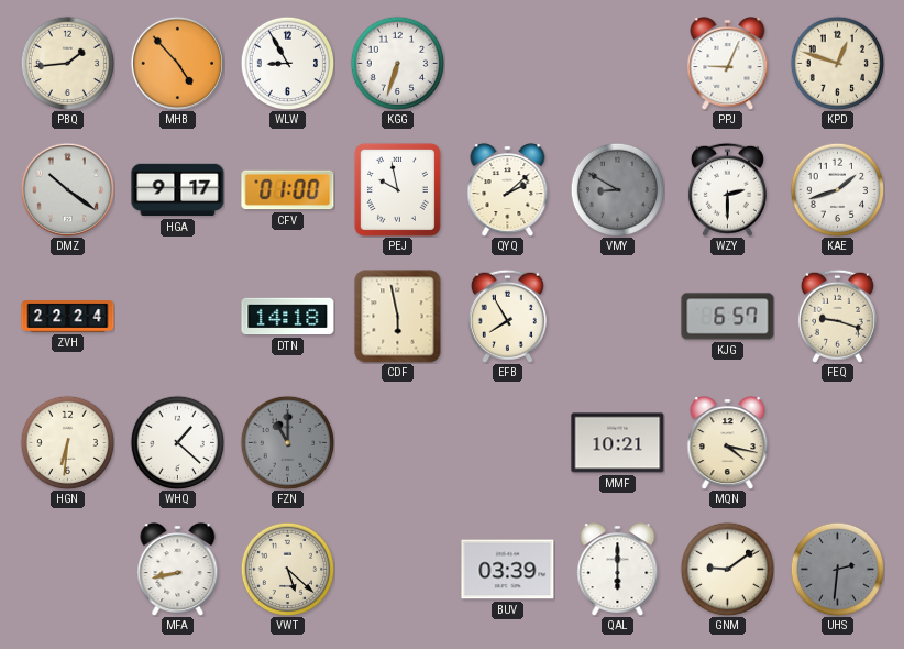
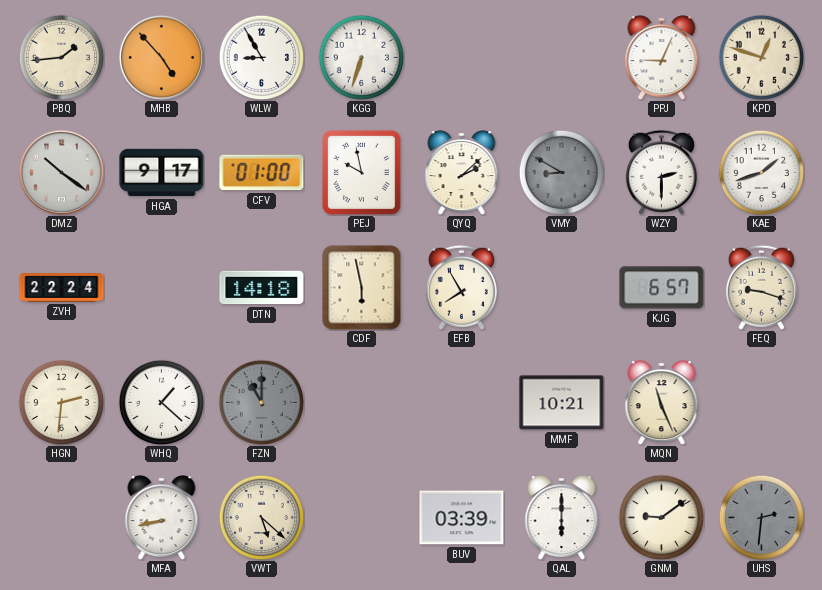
HGN: 6:31 -> 2:31
MQN: 4:17 -> 11:26
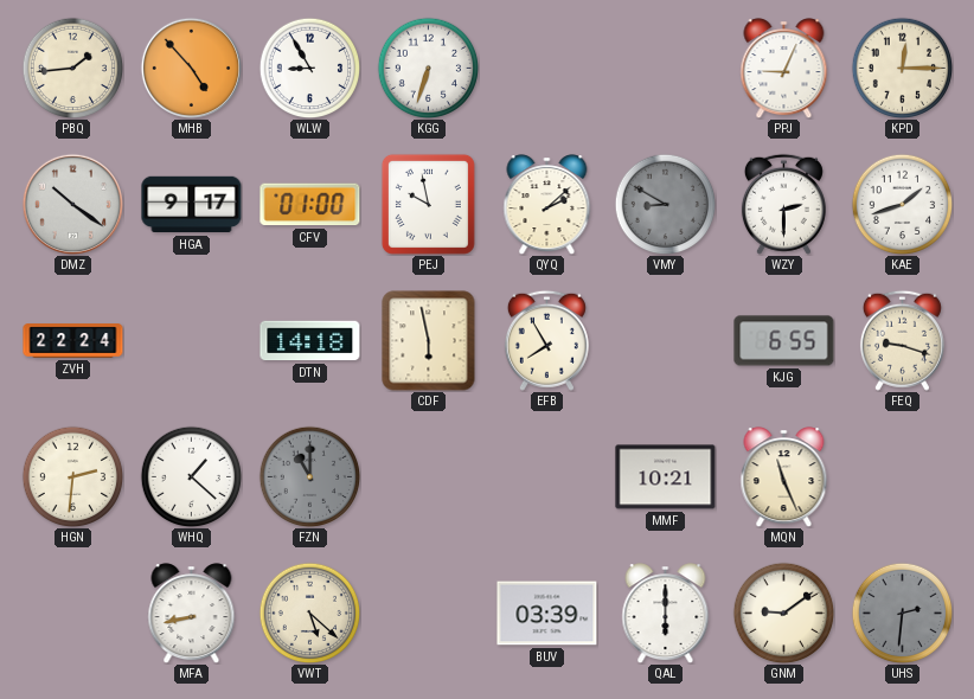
KPD: 12:48 -> 12:15
KJG: 6:57 -> 6:55
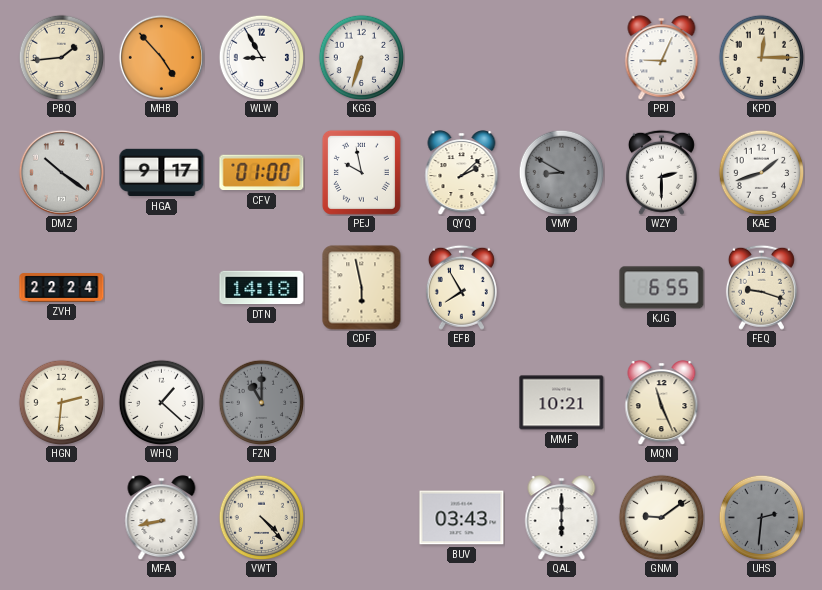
VWT: 5:22 -> 4:23
BUV: 03:39 -> 03:43
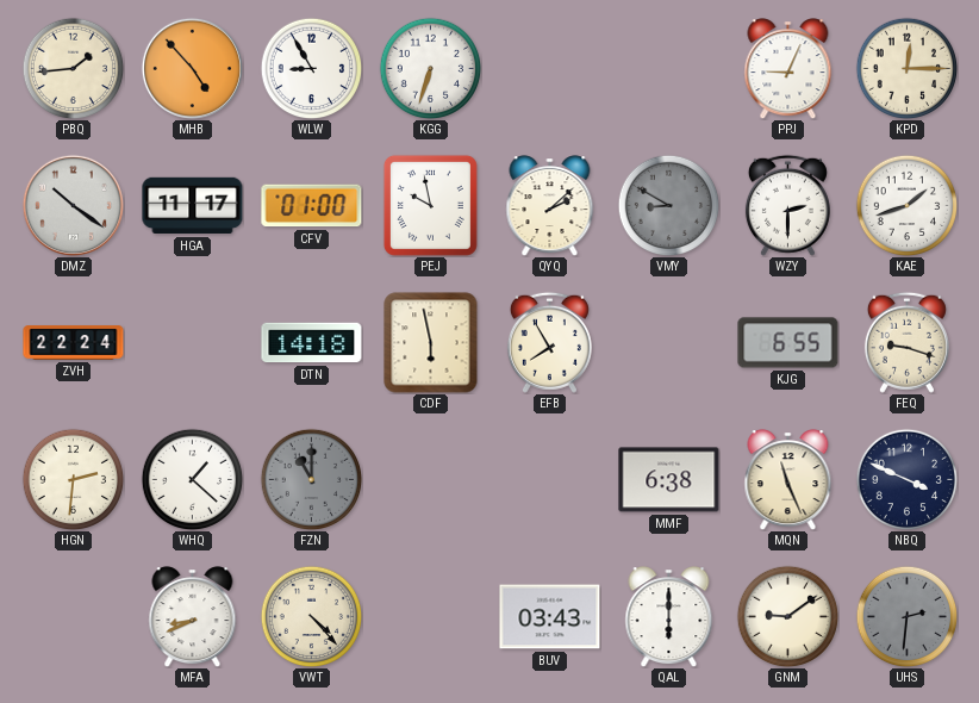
HGA: 9:17 -> 11:17
MMF: 10:21 -> 6:38
NBQ: none -> 3:49
MFA: 8:43 -> 8:41
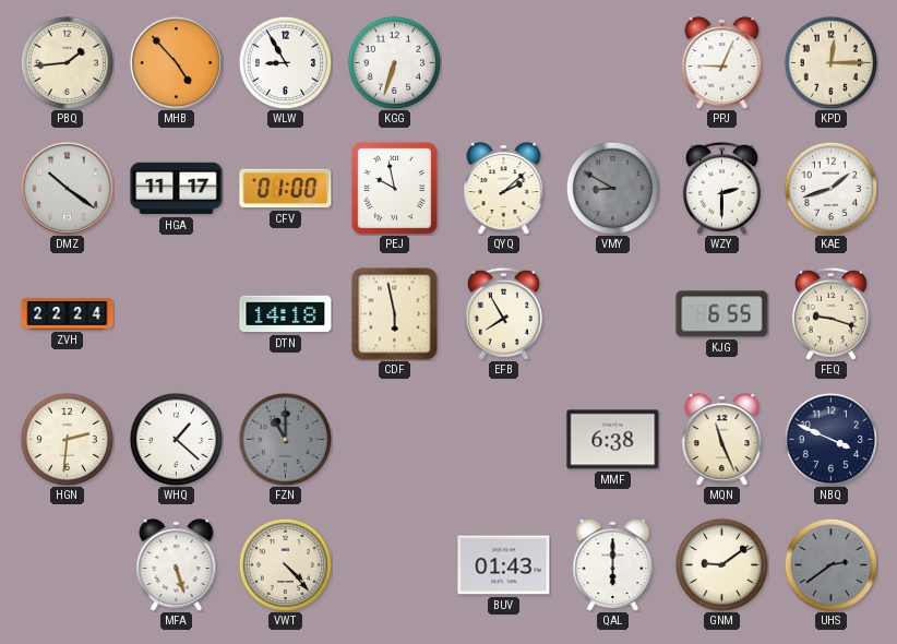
MFA: 8:41 -> 5:27
BUV: 03:43 -> 01:43
UHS: 2:31 -> 2:39
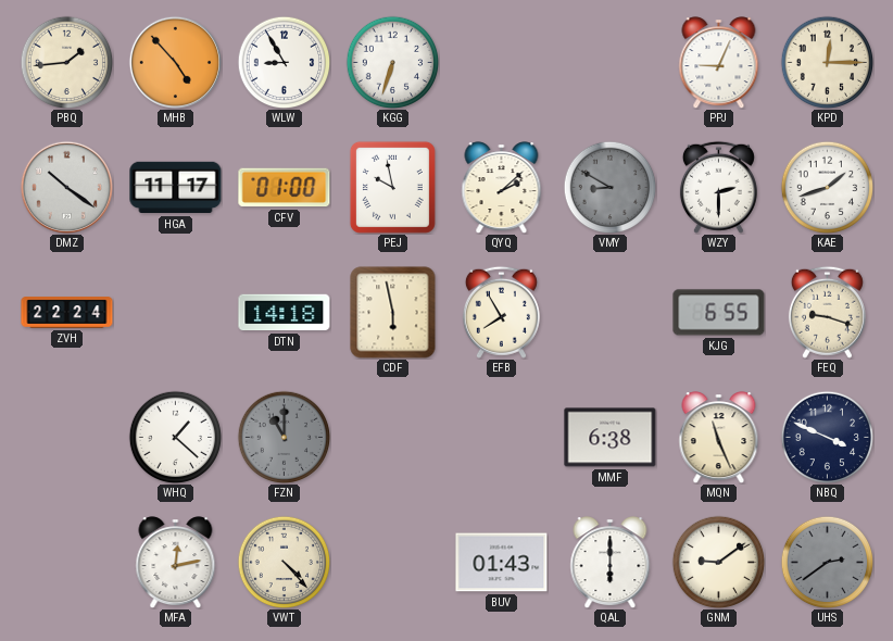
HGN: 2:31 -> none
MFA: 5:27 -> 12:13
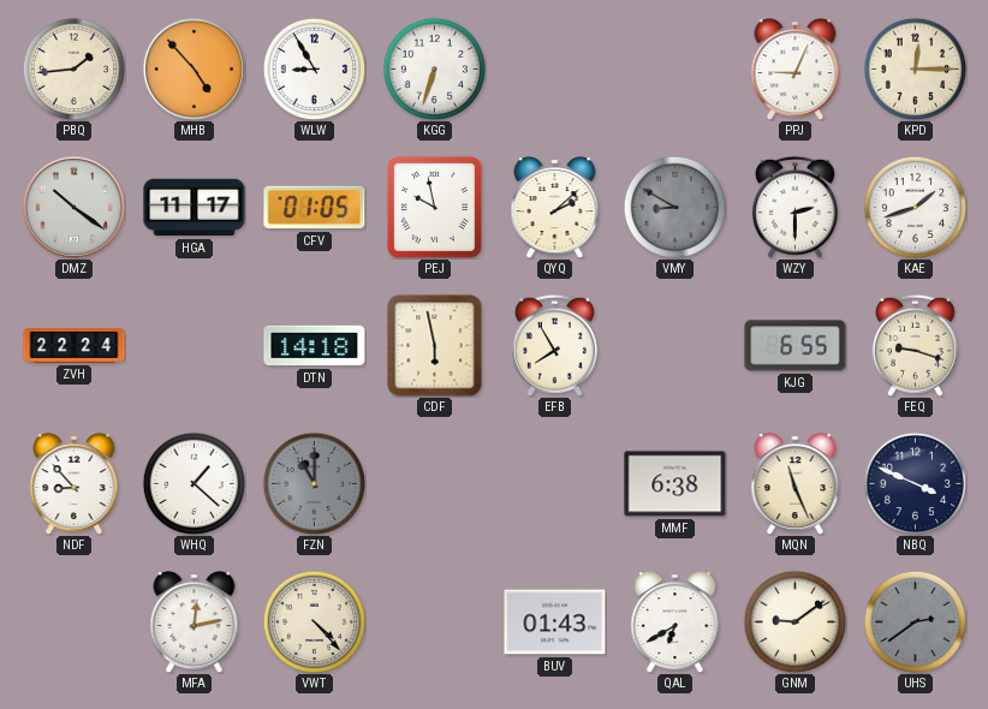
CFV: 01:00 -> 01:05
NDF: none -> 8:53
QAL: 6:00 -> 6:40
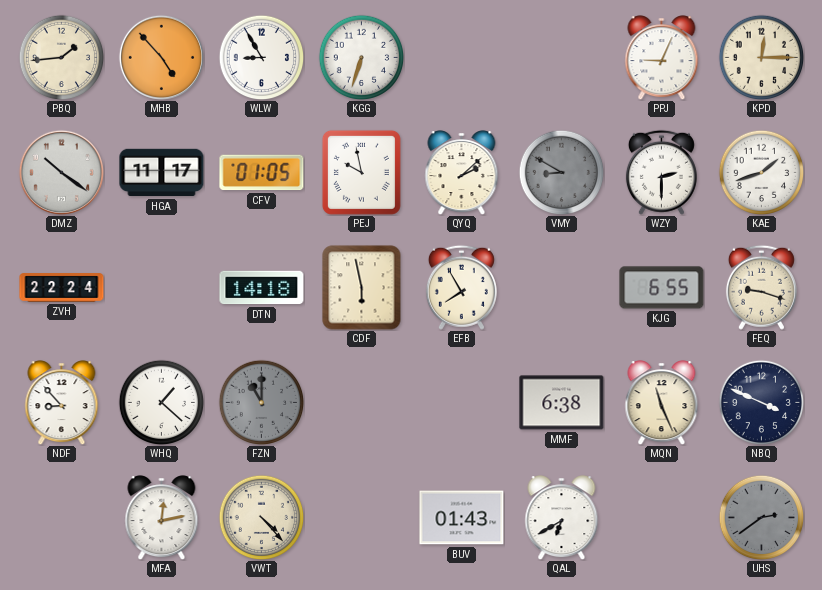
GNM: 9:09 -> none
